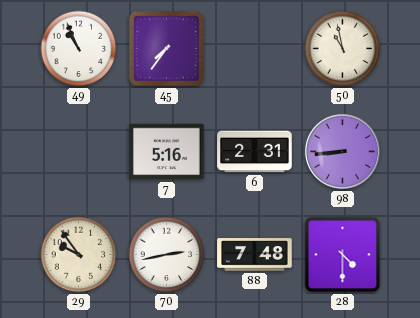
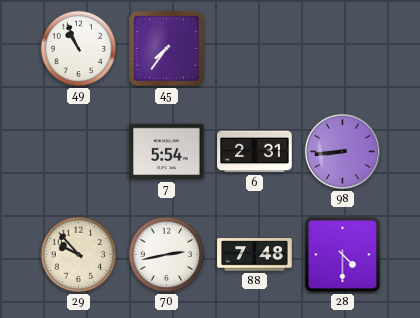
50: 10:58 -> none
7: 5:16 -> 5:54
29: 9:54 -> 9:53
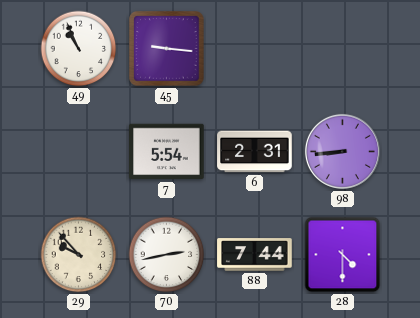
45: 7:36 -> 9:16
88: 7:48 -> 7:44
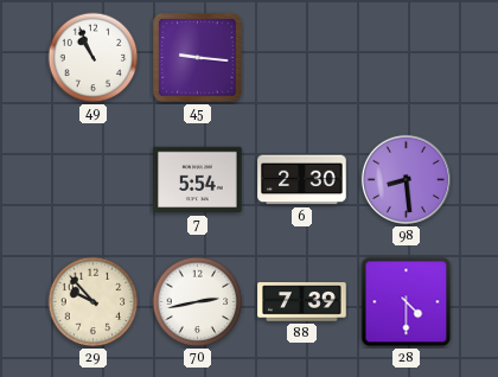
6: 2:31 -> 2:30
98: 8:44 -> 8:29
88: 7:44 -> 7:39
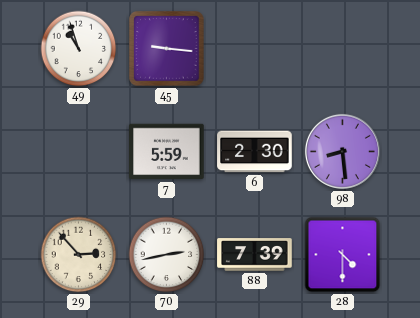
49: 10:56 -> 10:57
7: 5:54 -> 5:59
29: 9:53 -> 2:53
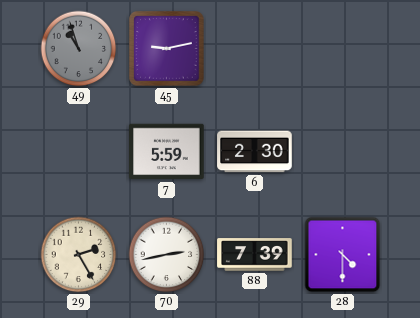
49 dial: white -> grey
45: 9:16 -> 9:13
98: 8:29 -> none
29: 2:53 -> 2:25
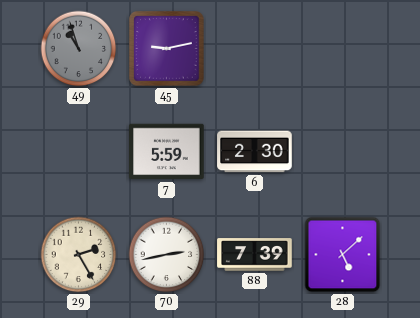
28: 4:30 -> 5:08
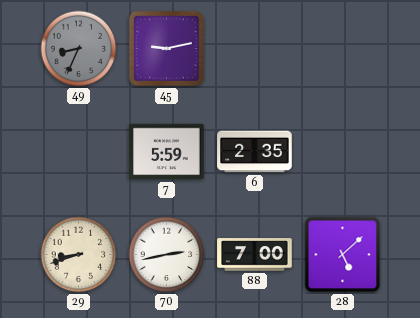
49: 10:57 -> 8:34
6: 2:30 -> 2:35
29: 2:25 -> 8:42
88: 7:39 -> 7:00
